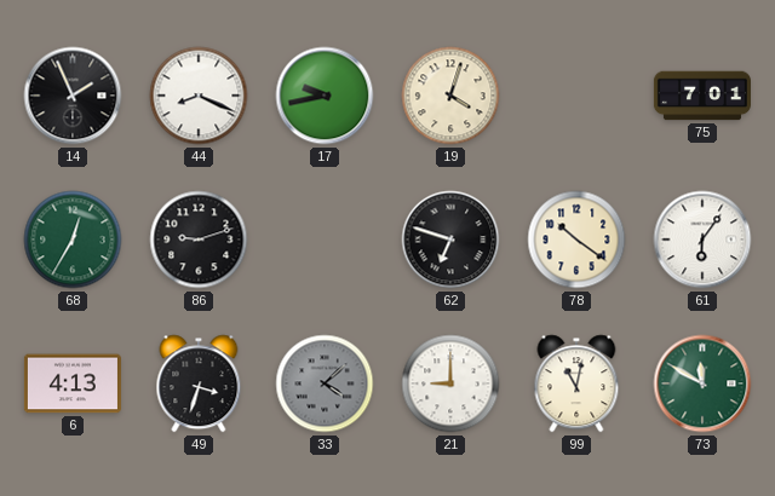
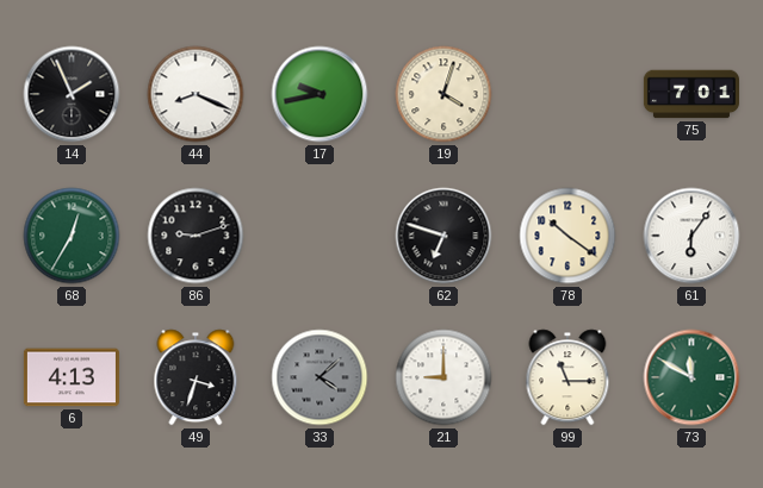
99: 11:02 -> 11:15
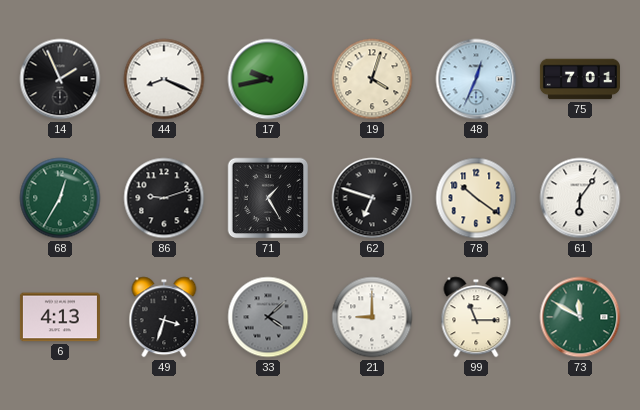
48: none -> 12:34
71: none -> 1:25
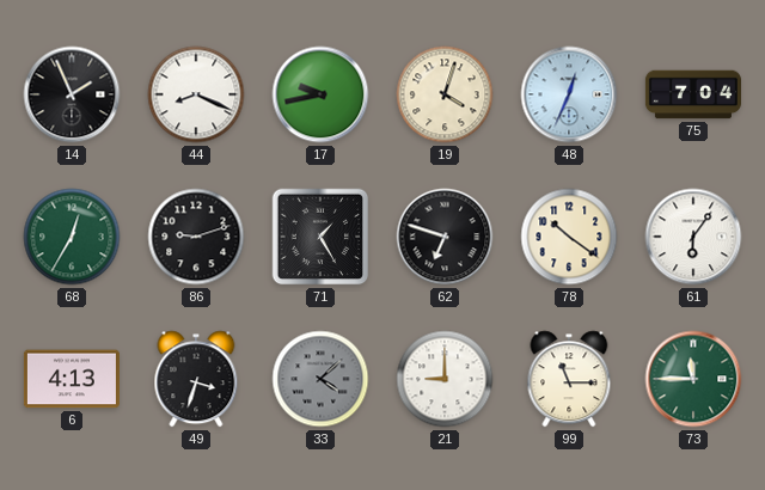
75: 7:01 -> 7:04
73: 11:50 -> 11:45
